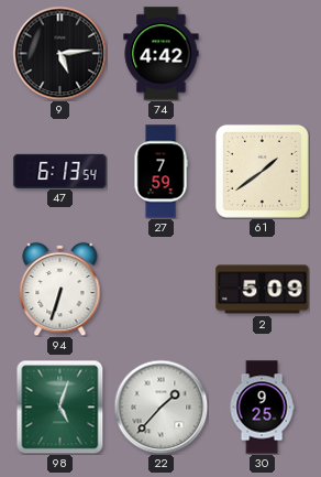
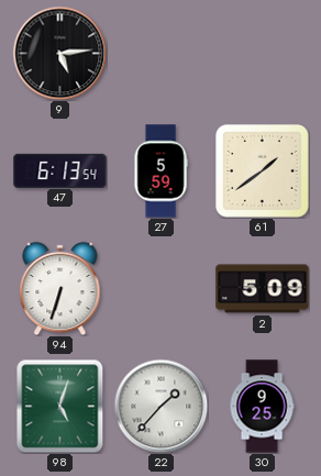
74: 4:42 -> none
27: 7:59 -> 5:59
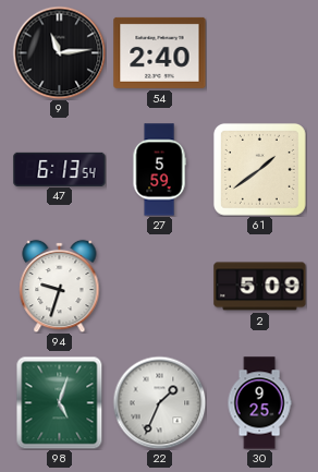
9: 5:14 -> 11:14
54: none -> 2:40
94: 6:33 -> 9:33
22: 1:37 -> 1:34
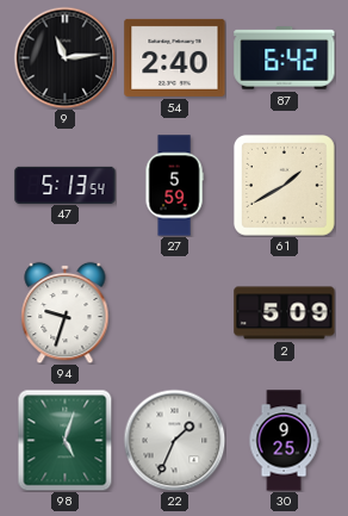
87: none -> 6:42
47: 6:13 -> 5:13
61: 1:39 -> 1:40
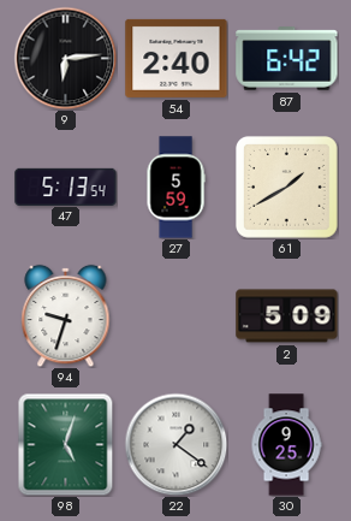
9: 11:14 -> 6:14
22: 1:34 -> 1:21
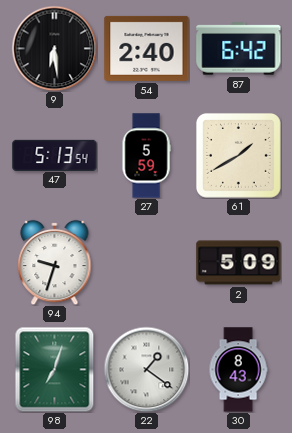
9: 6:14 -> 6:29
98: 5:03 -> 7:03
30: 9:25 -> 8:43
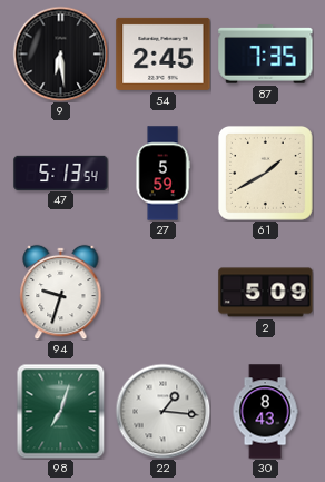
54: 2:40 -> 2:45
87: 6:42 -> 7:35
22: 1:21 -> 1:16
